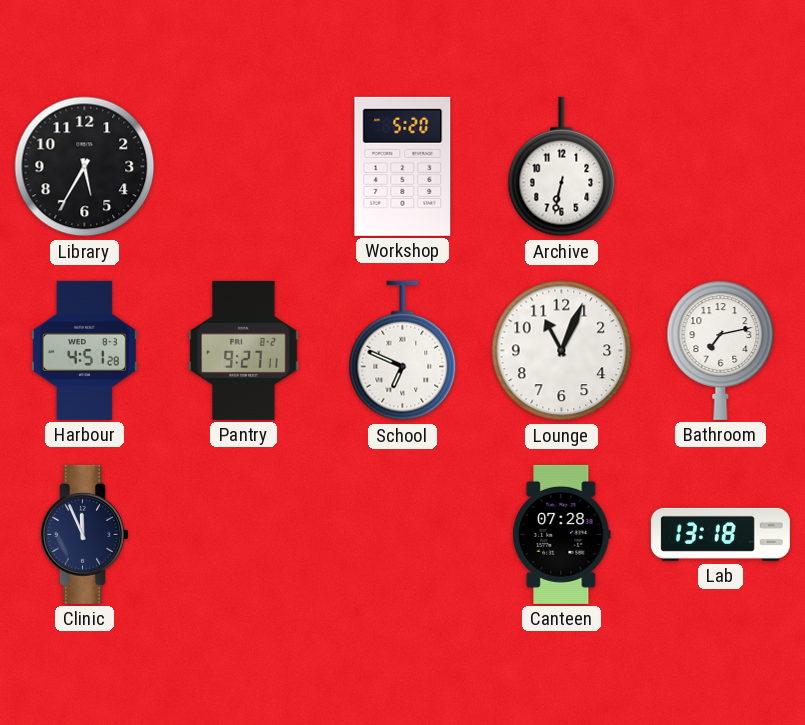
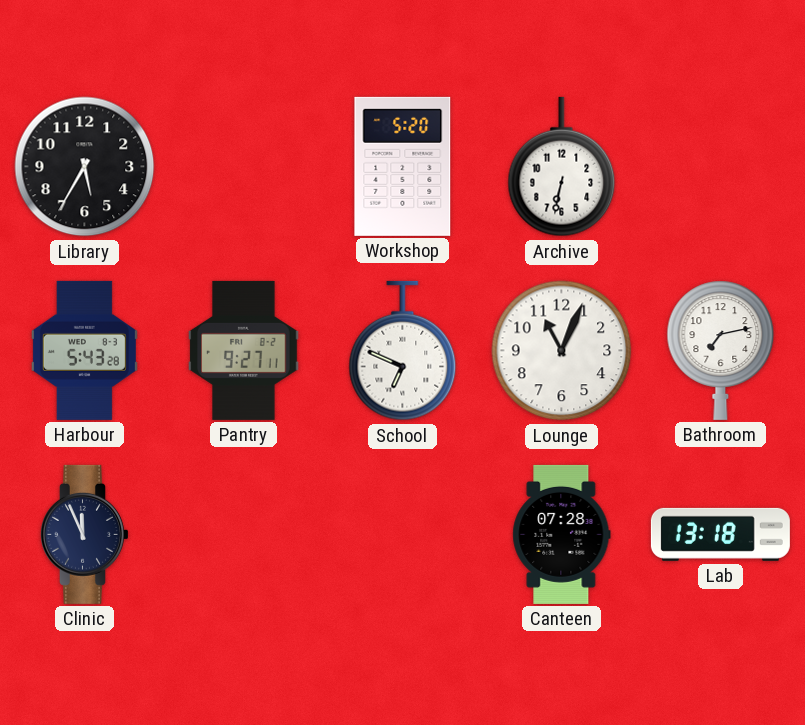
Harbour: 4:51 -> 5:43
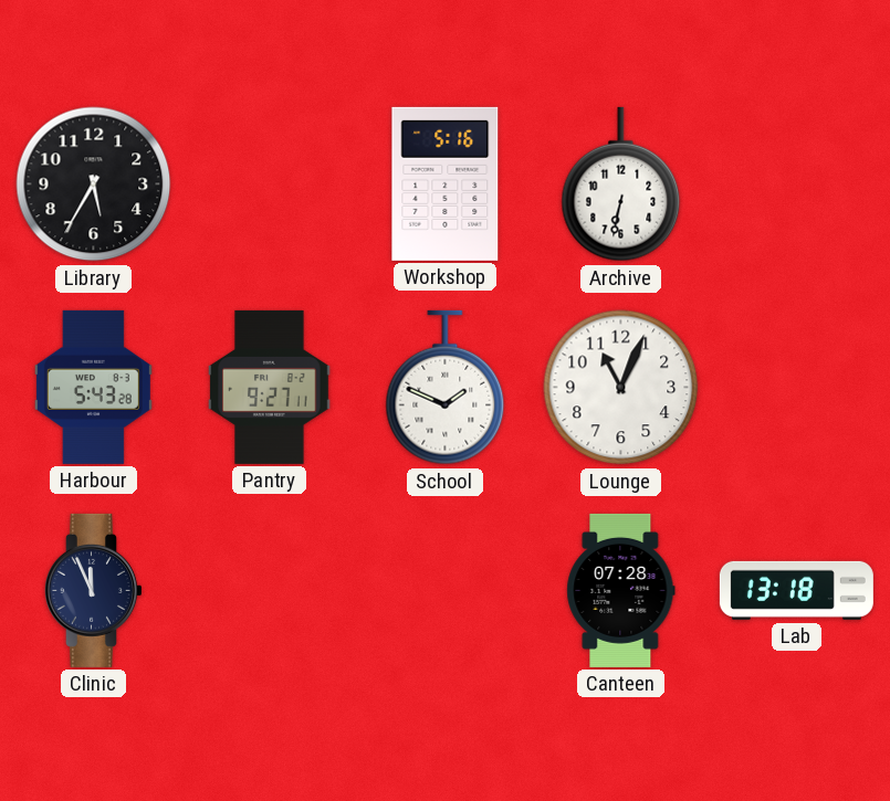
Workshop: 5:20 -> 5:16
School: 6:49 -> 1:49
Bathroom: 7:13 -> none
